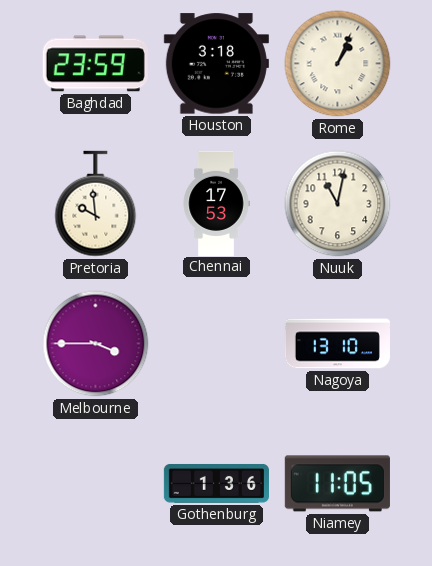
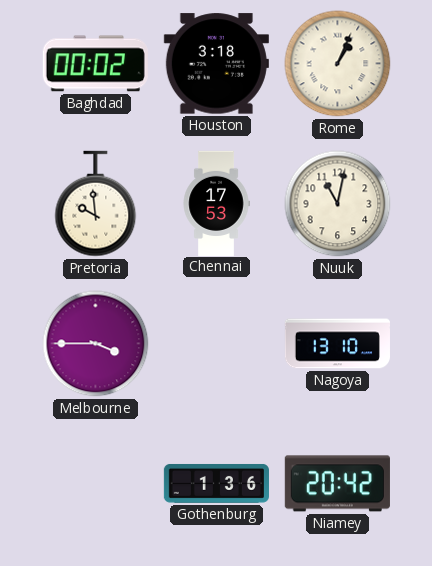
Baghdad: 23:59 -> 00:02
Niamey: 11:05 -> 20:42
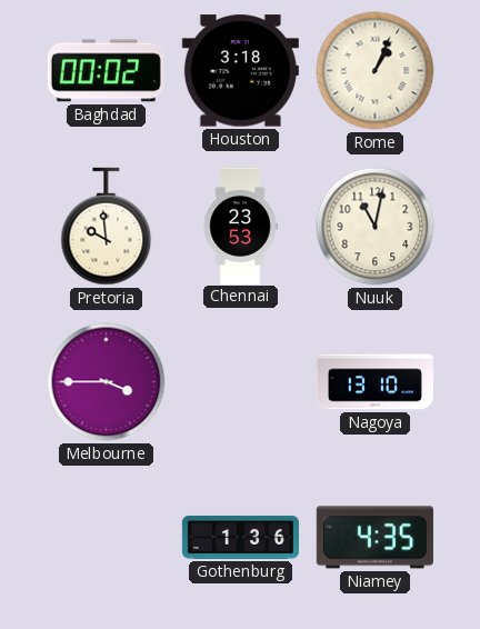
Chennai: 17:53 -> 23:53
Niamey: 20:42 -> 4:35
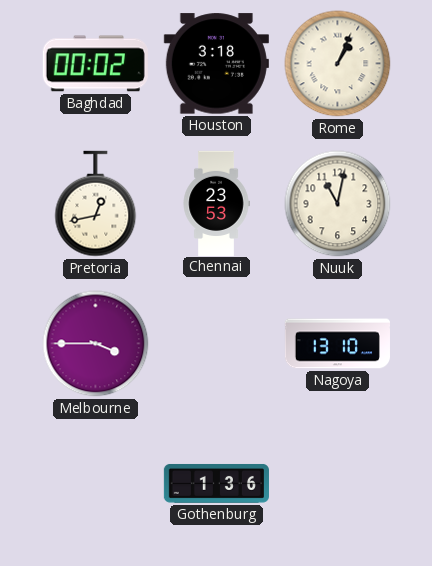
Pretoria: 9:59 -> 12:43
Niamey: 4:35 -> none
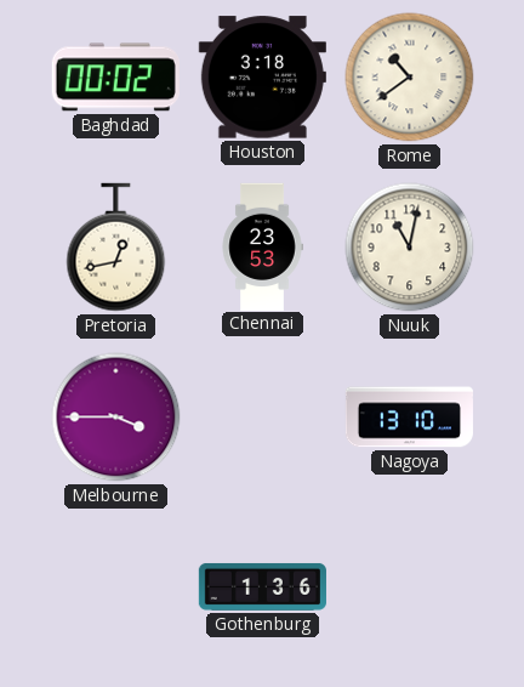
Rome: 1:04 -> 10:39
